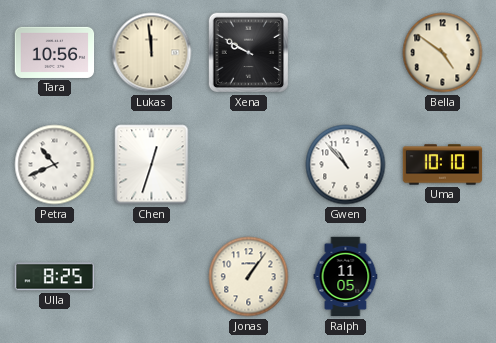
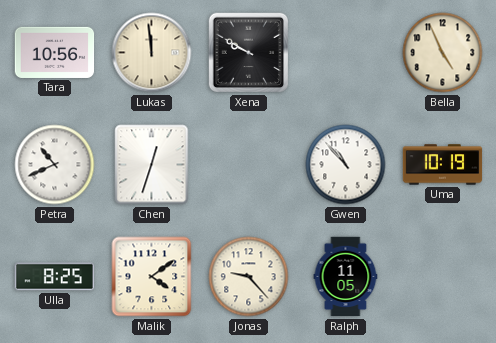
Bella: 4:51 -> 4:56
Uma: 10:10 -> 10:19
Malik: none -> 4:09
Jonas: 1:06 -> 9:23
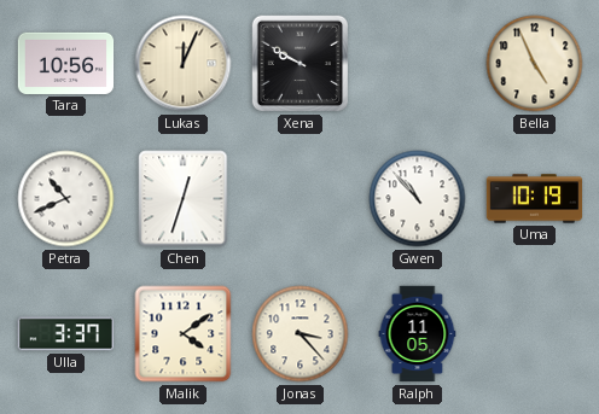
Lukas: 11:59 -> 12:04
Ulla: 8:25 -> 3:37
Jonas: 9:23 -> 3:23
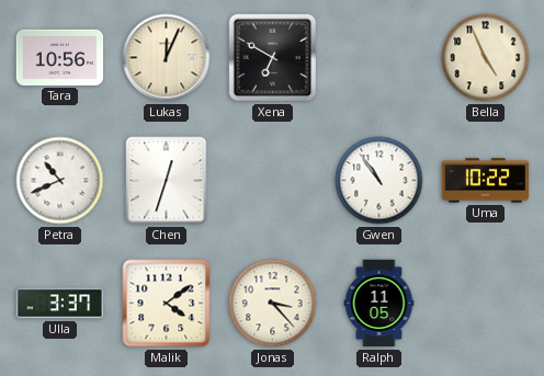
Xena: 9:50 -> 6:50
Gwen: 10:53 -> 10:54
Uma: 10:19 -> 10:22
